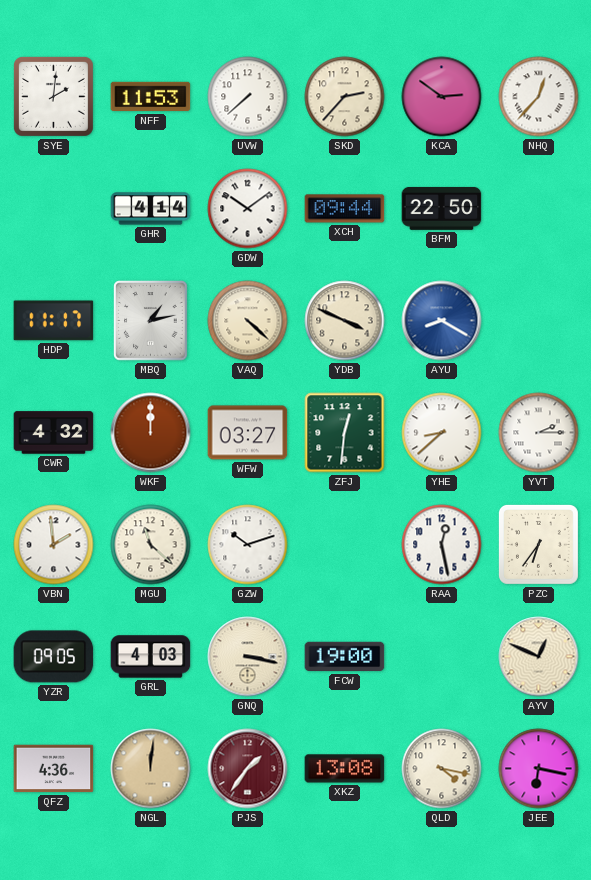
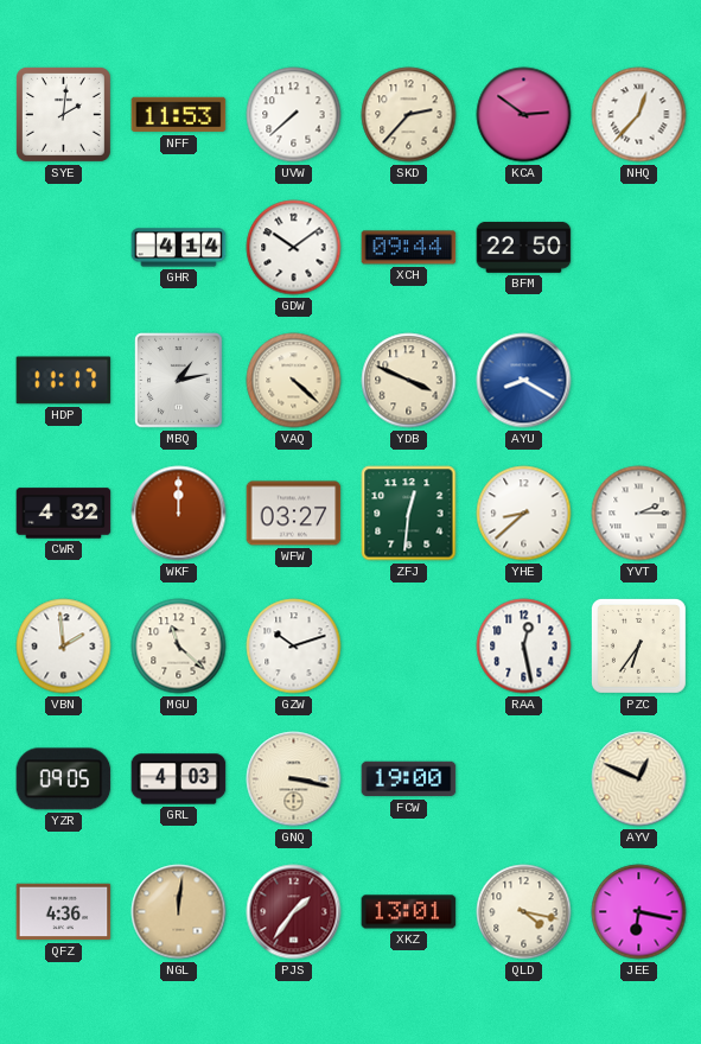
XKZ: 13:08 -> 13:01
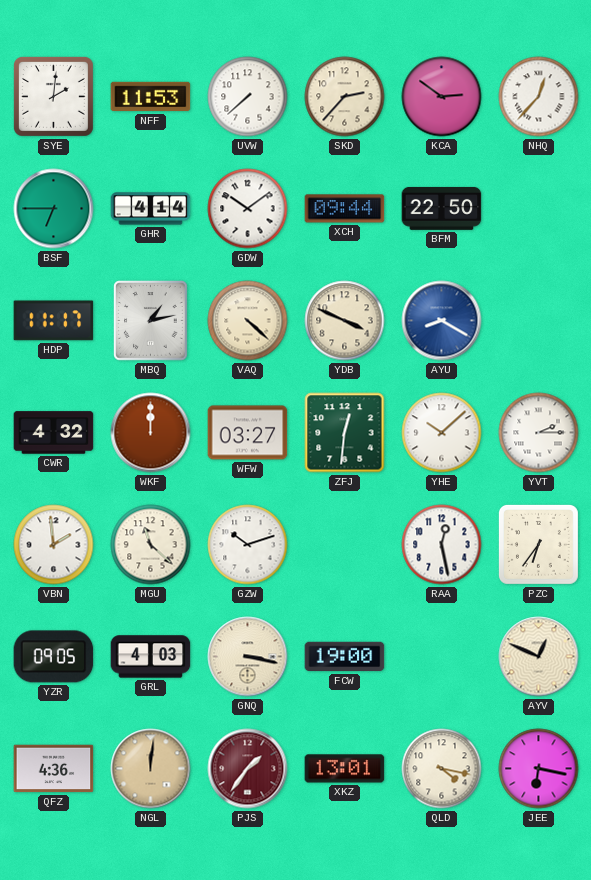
BSF: none -> 6:45
YHE: 8:38 -> 10:08
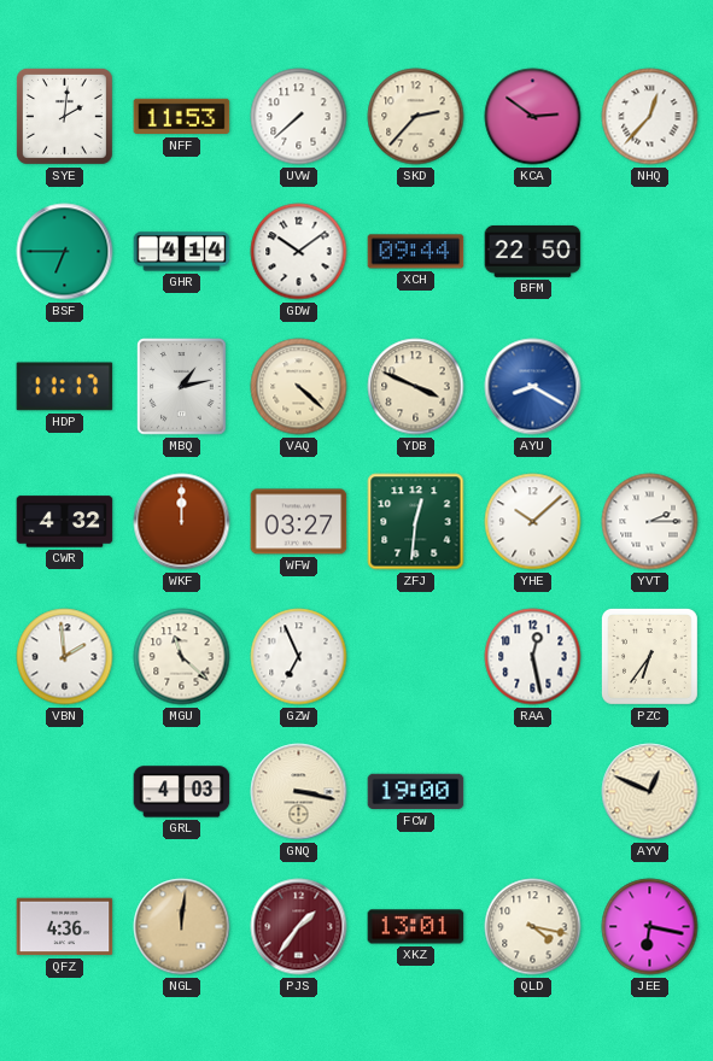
GZW: 10:12 -> 6:56
YZR: 09:05 -> none
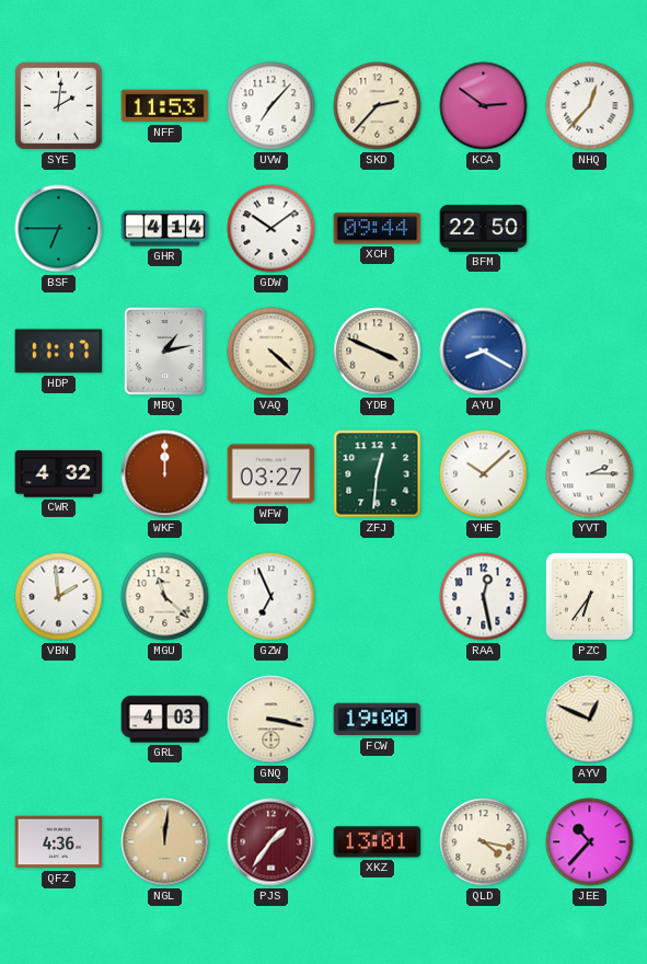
UVW: 7:38 -> 7:07
JEE: 6:17 -> 10:37
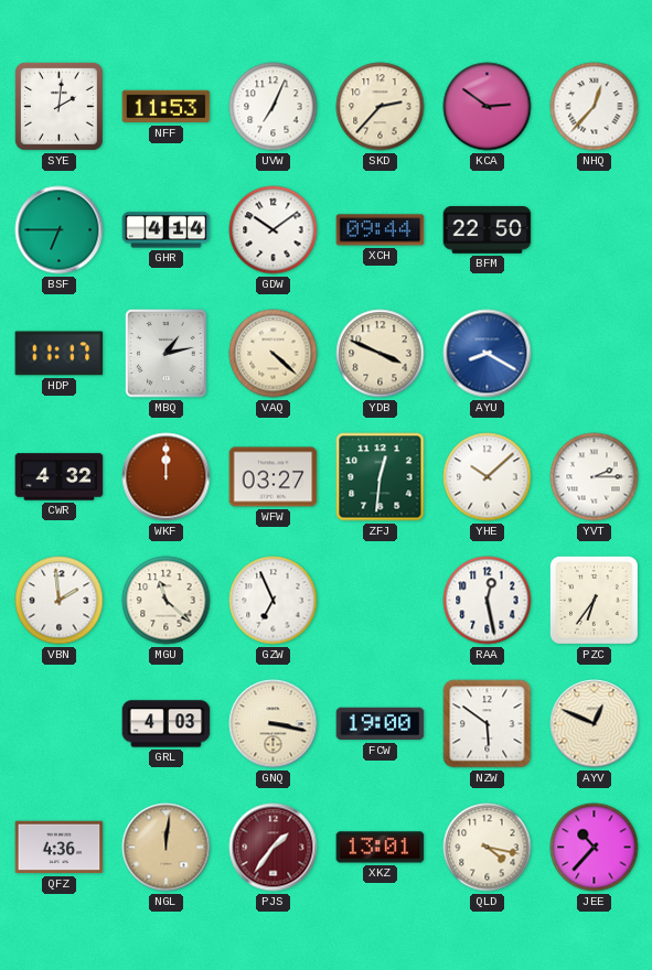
UVW: 7:07 -> 7:04
NZW: none -> 5:51
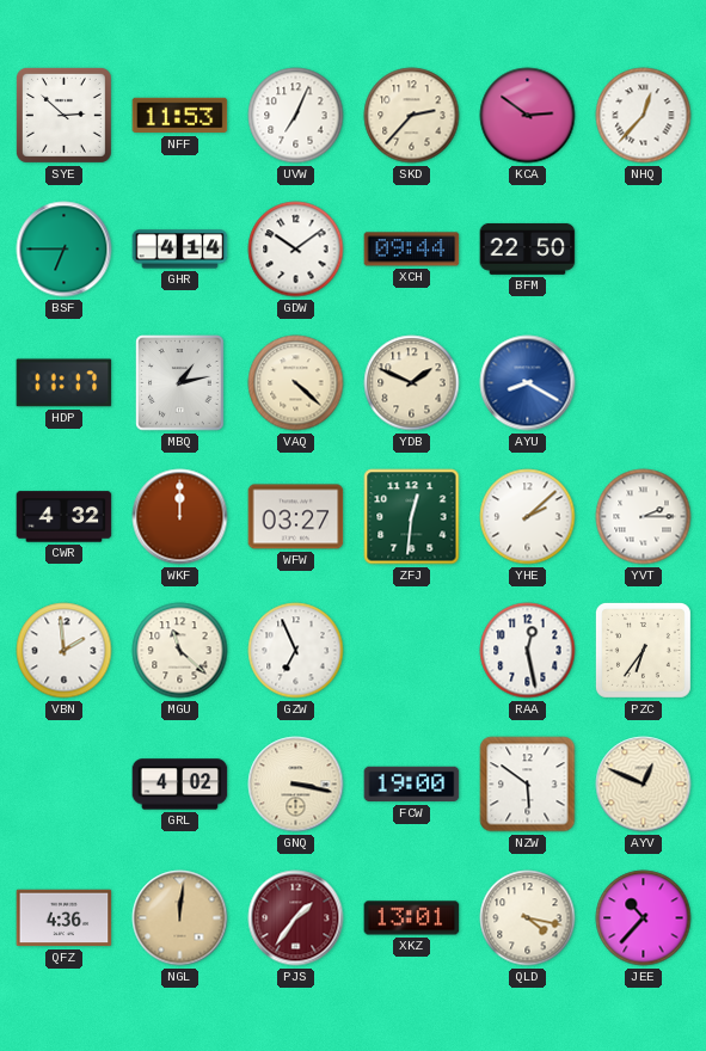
SYE: 2:01 -> 2:52
YDB: 3:49 -> 1:49
YHE: 10:08 -> 2:08
GRL: 4:03 -> 4:02
